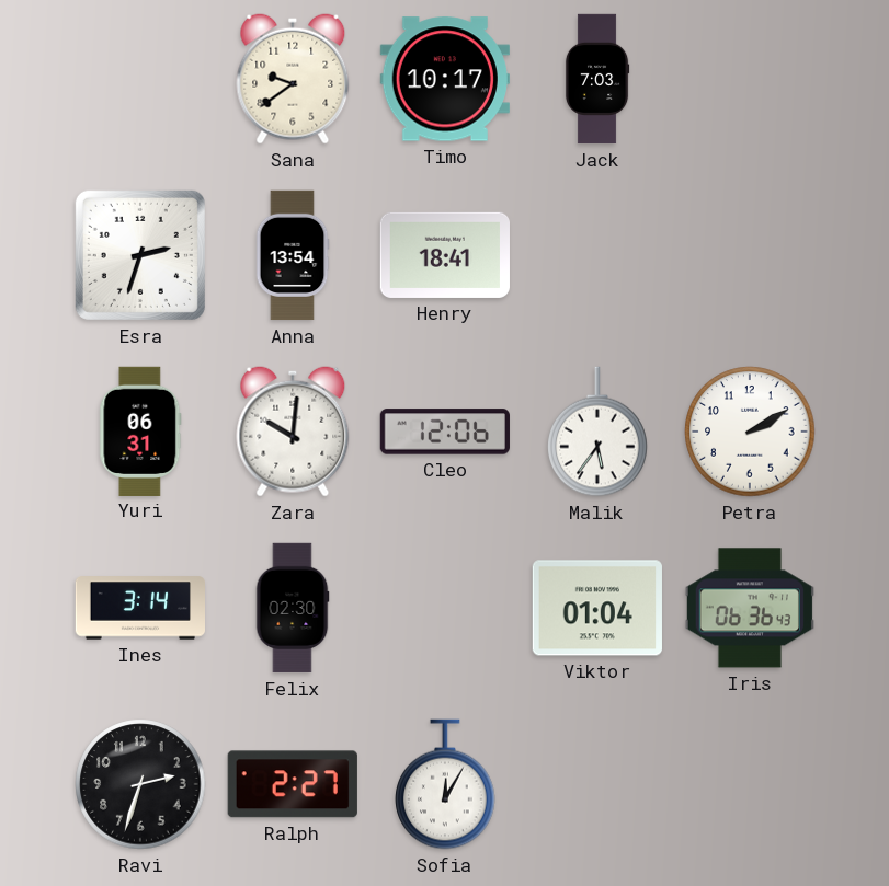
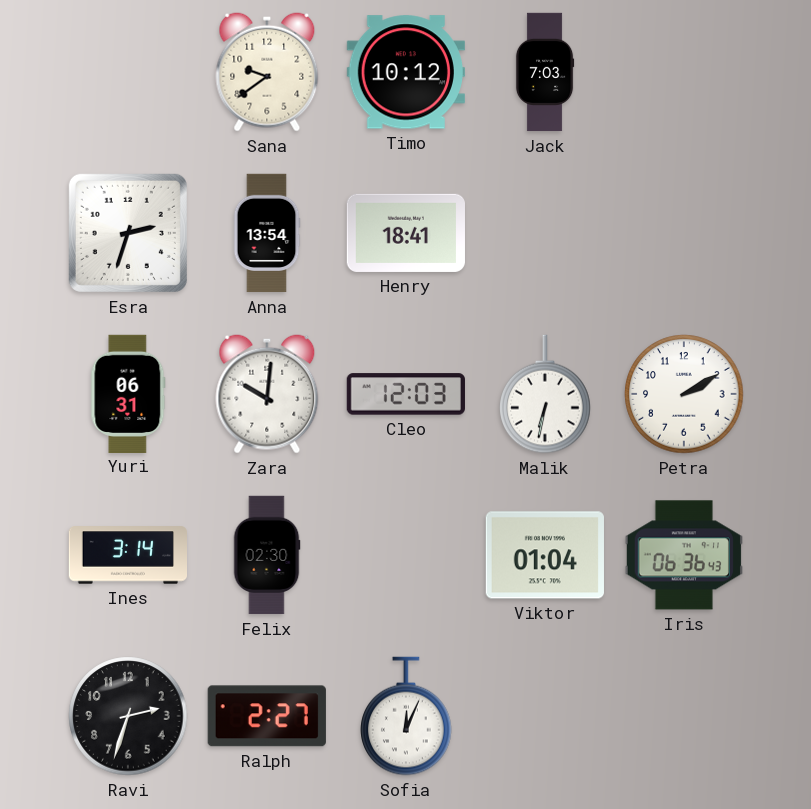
Timo: 10:17 -> 10:12
Cleo: 12:06 -> 12:03
Malik: 5:36 -> 6:32
Sofia: 12:05 -> 12:04
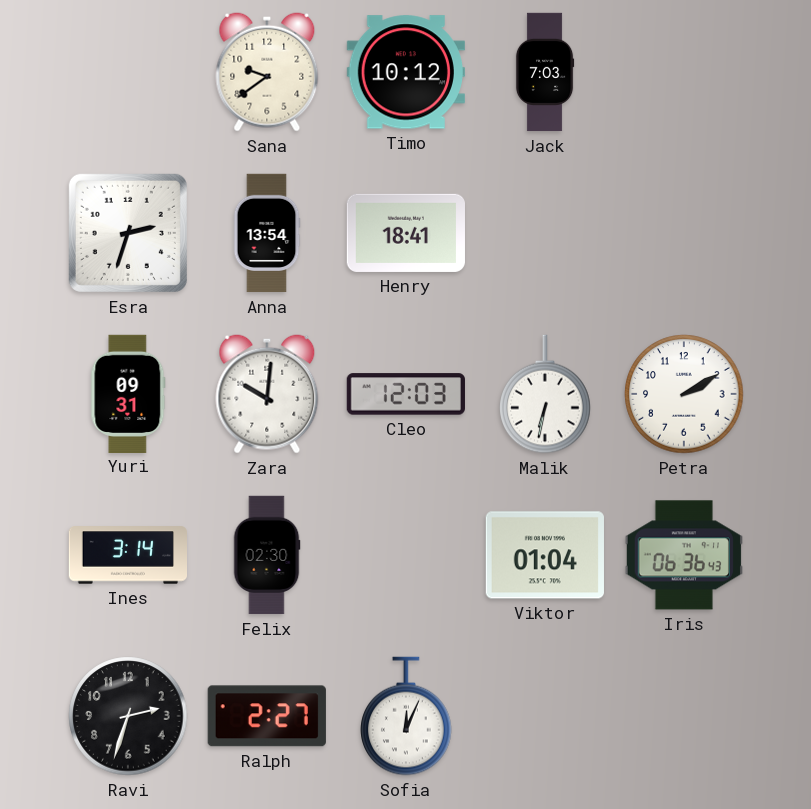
Yuri: 06:31 -> 09:31
